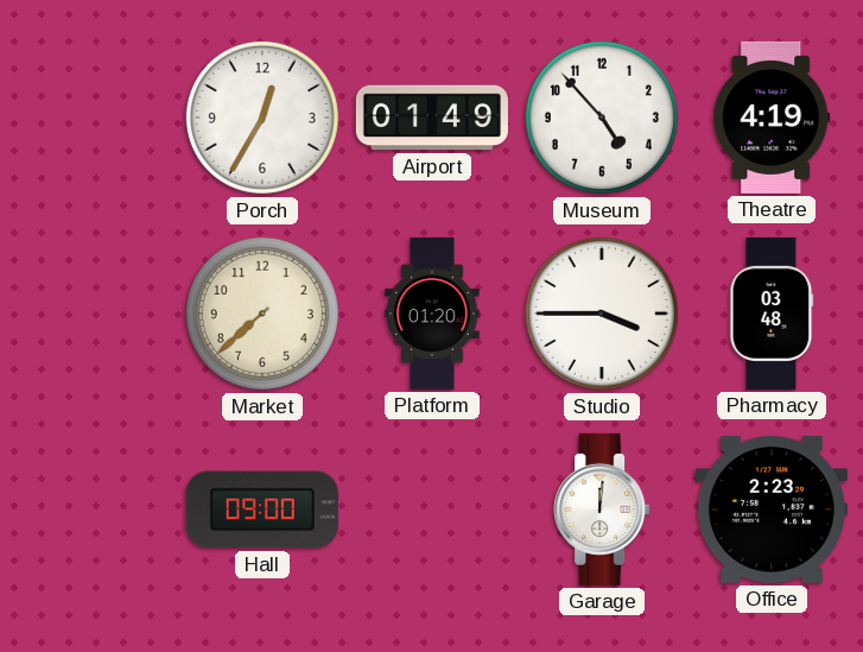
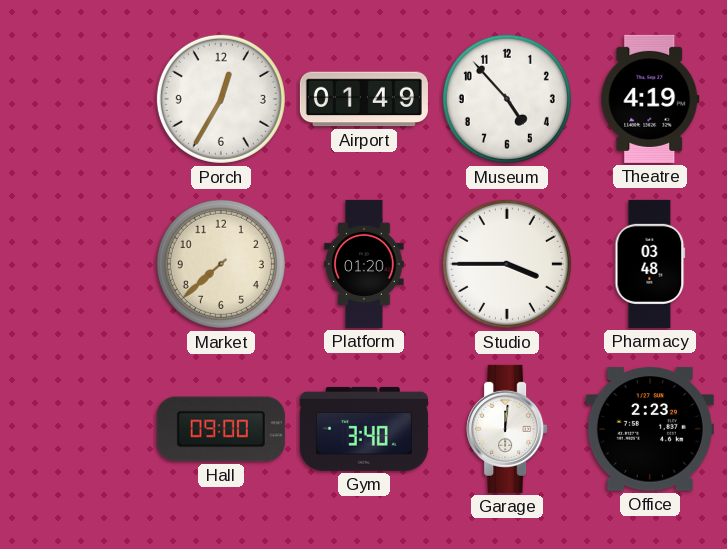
Gym: none -> 3:40
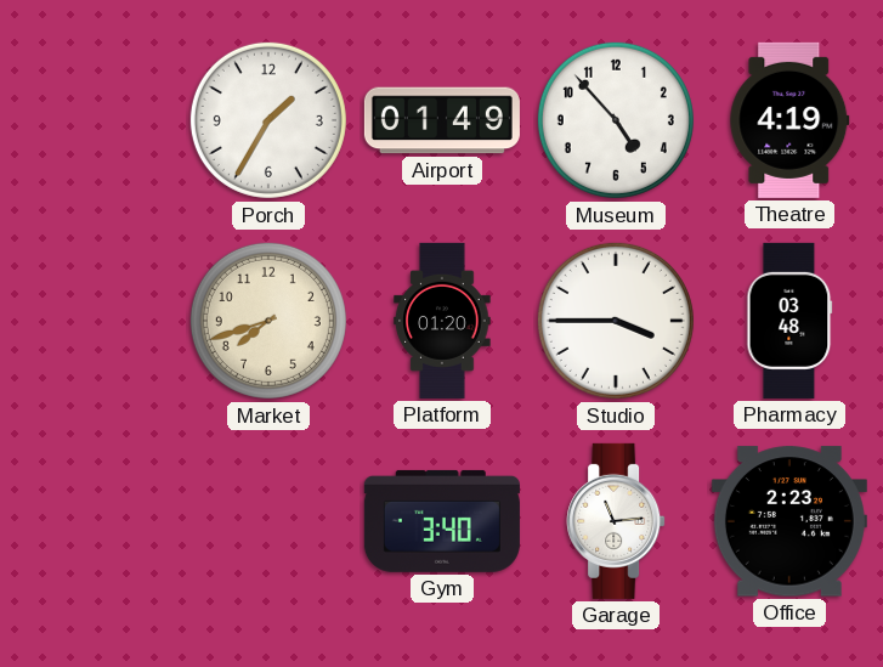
Porch: 12:35 -> 1:35
Market: 7:38 -> 7:42
Hall: 09:00 -> none
Garage: 12:01 -> 11:14
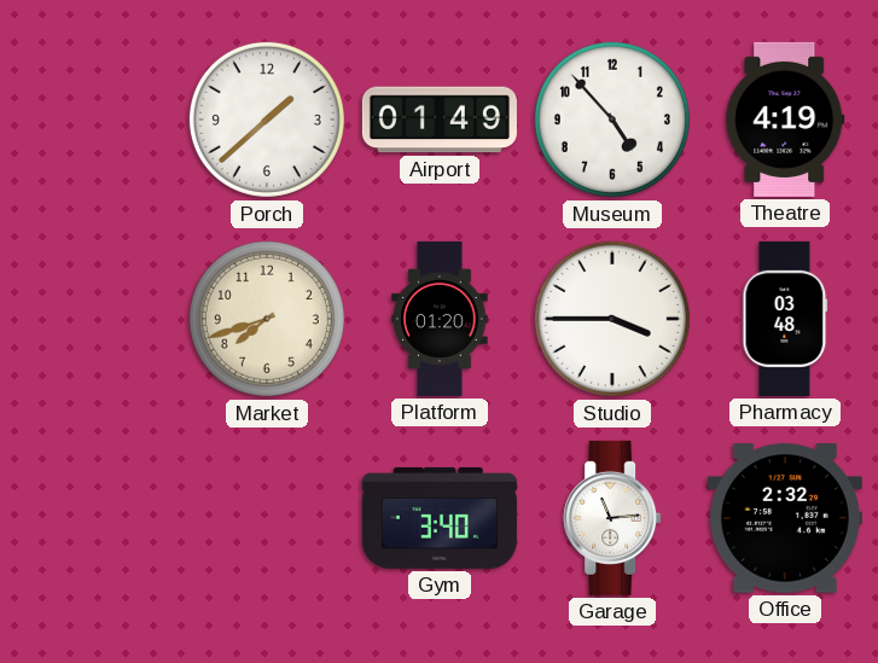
Porch: 1:35 -> 1:38
Office: 2:23 -> 2:32
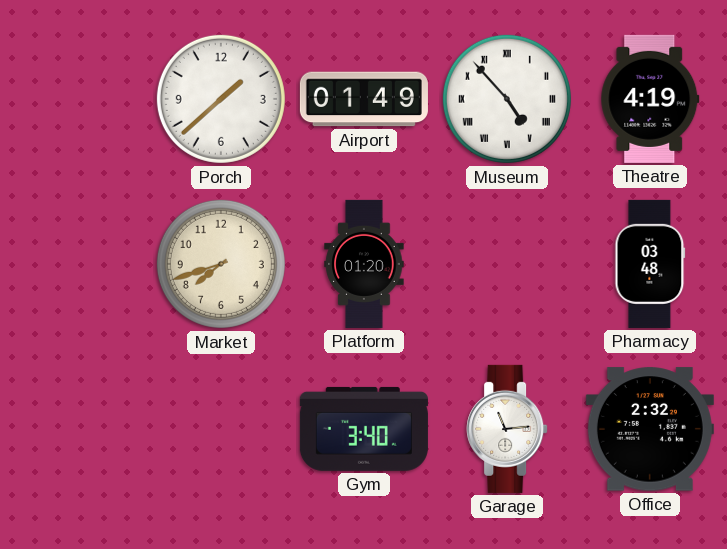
Museum numerals: Arabic -> Roman
Studio: 3:45 -> none
